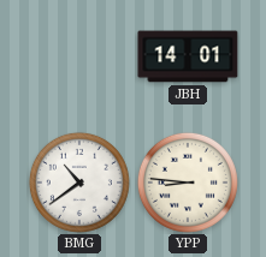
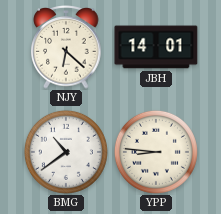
NJY: none -> 6:22
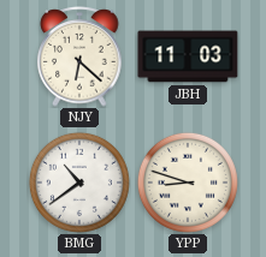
JBH: 14:01 -> 11:03
YPP: 8:46 -> 8:48
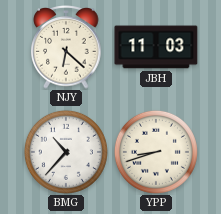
BMG: 10:39 -> 10:37
YPP: 8:48 -> 8:42
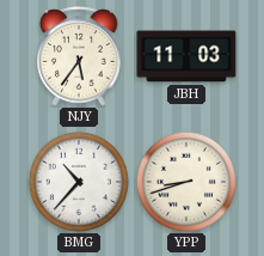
NJY: 6:22 -> 5:36
